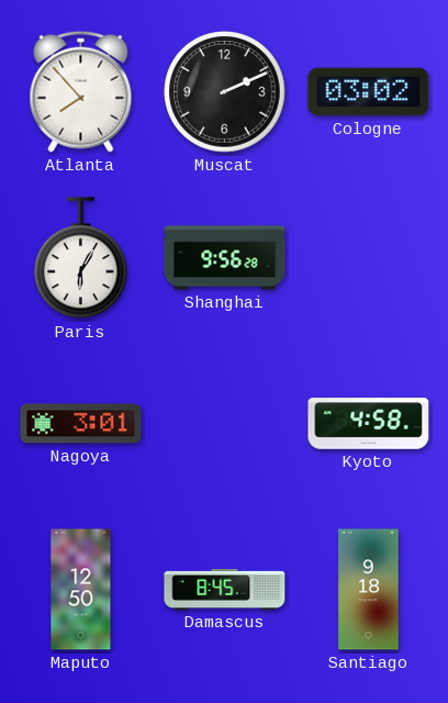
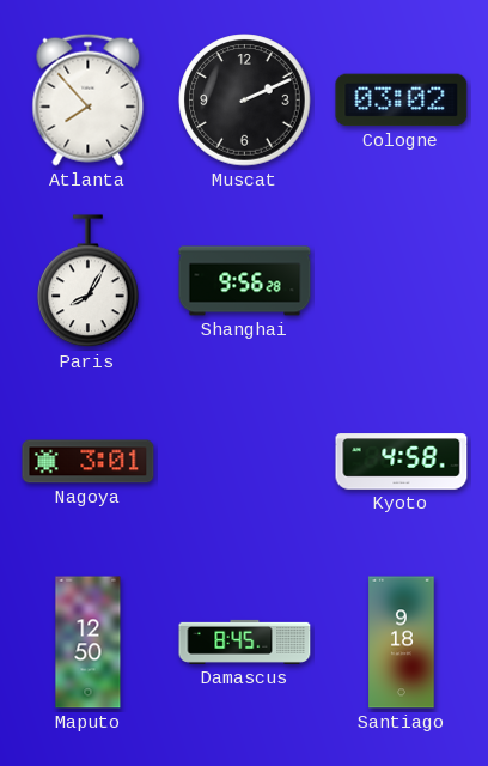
Paris: 6:05 -> 8:05
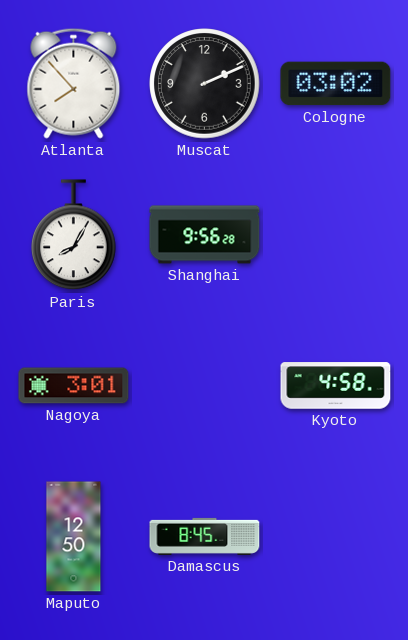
Santiago: 9:18 -> none
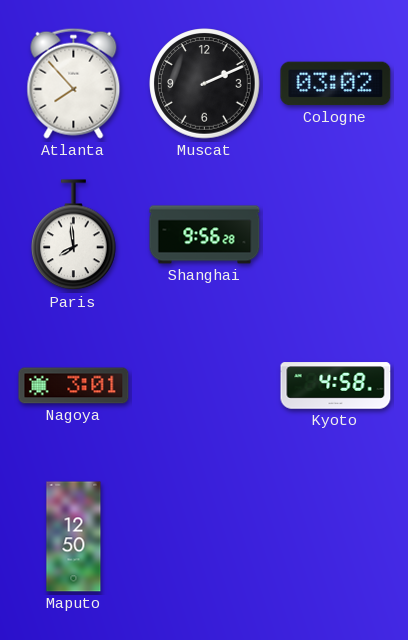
Paris: 8:05 -> 7:59
Damascus: 8:45 -> none
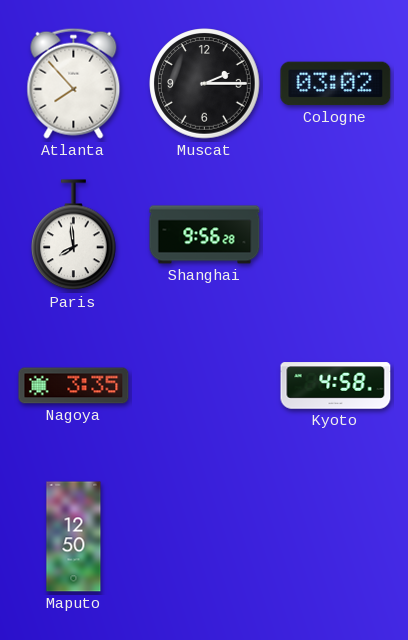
Muscat: 2:11 -> 2:15
Nagoya: 3:01 -> 3:35
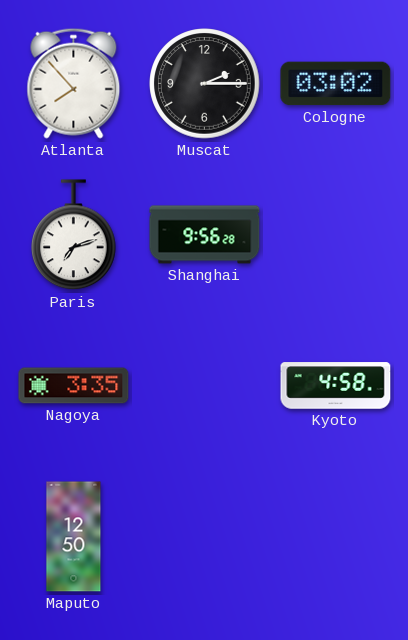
Paris: 7:59 -> 7:12
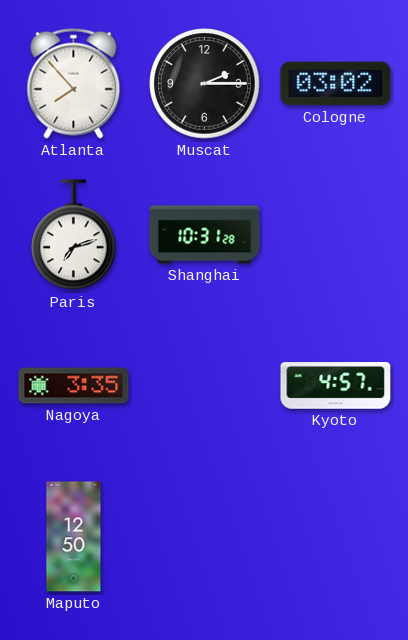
Shanghai: 9:56 -> 10:31
Kyoto: 4:58 -> 4:57
